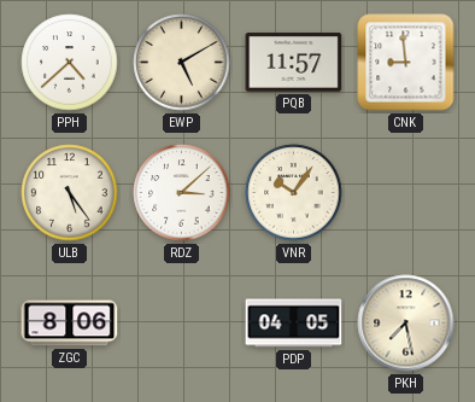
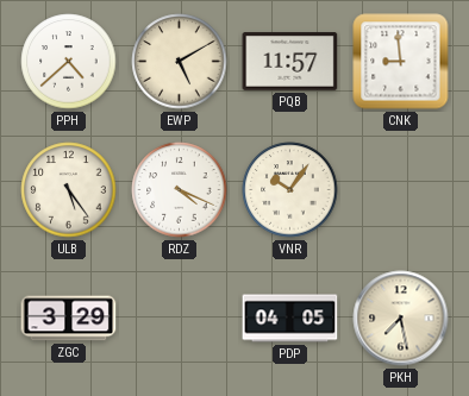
RDZ: 3:08 -> 4:19
ZGC: 8:06 -> 3:29
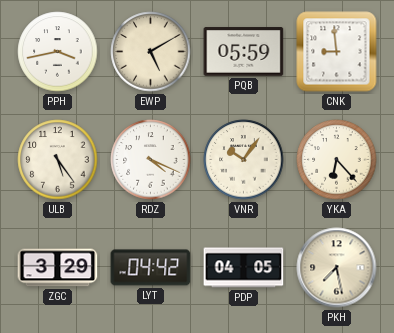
PPH: 4:38 -> 3:43
PQB: 11:57 -> 05:59
YKA: none -> 6:23
LYT: none -> 04:42
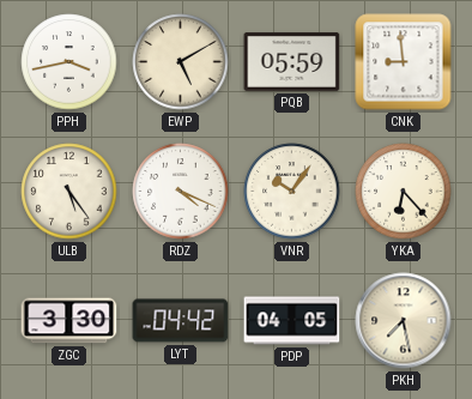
ZGC: 3:29 -> 3:30
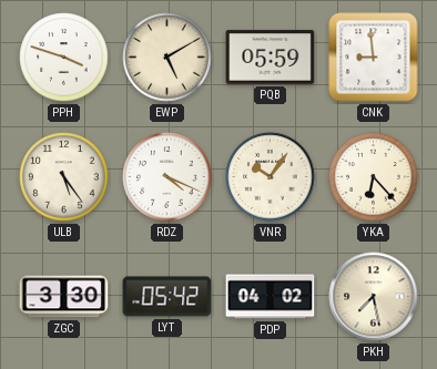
PPH: 3:43 -> 3:48
LYT: 04:42 -> 05:42
PDP: 04:05 -> 04:02
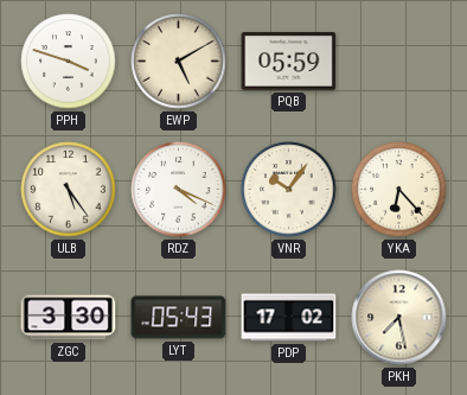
CNK: 8:59 -> none
LYT: 05:42 -> 05:43
PDP: 04:02 -> 17:02
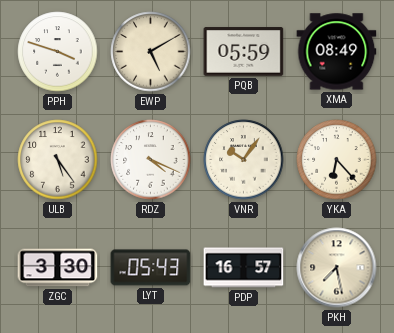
XMA: none -> 08:49
PDP: 17:02 -> 16:57
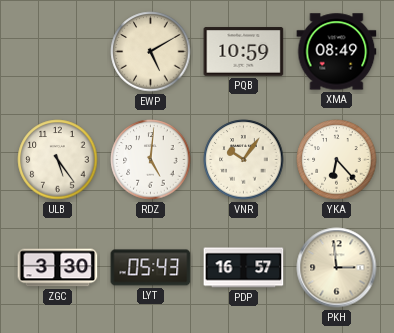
PPH: 3:48 -> none
PQB: 05:59 -> 10:59
RDZ: 4:19 -> 5:01
PKH: 7:28 -> 2:59
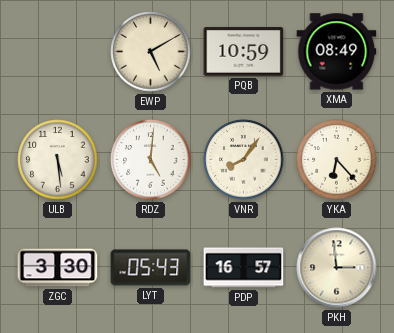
ULB: 5:24 -> 5:29
VNR: 10:06 -> 8:06
